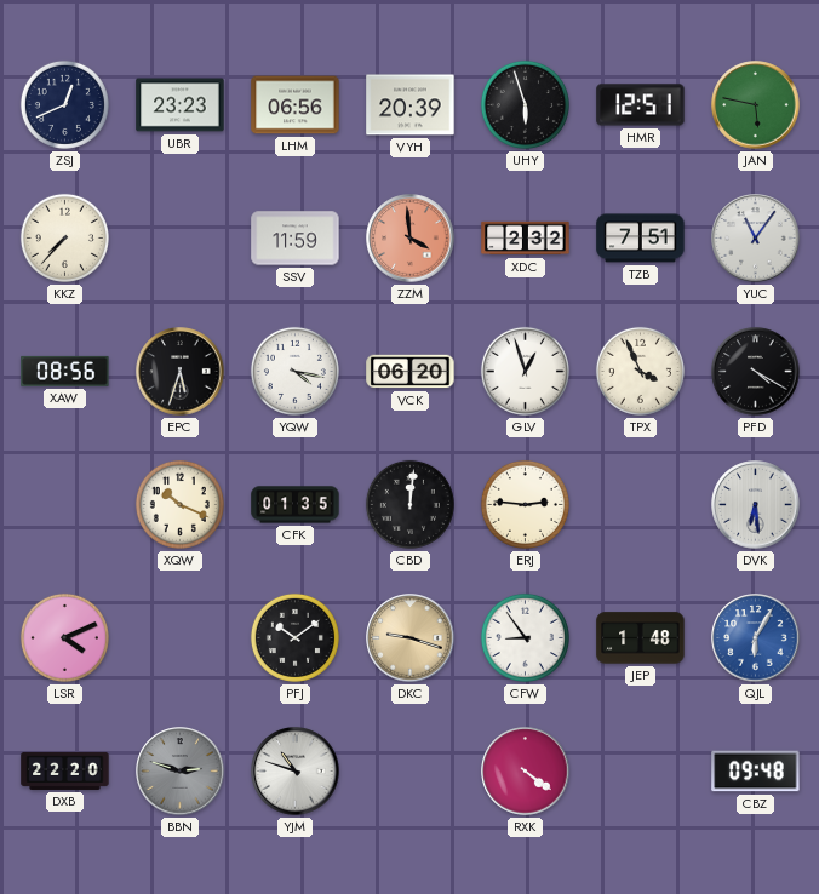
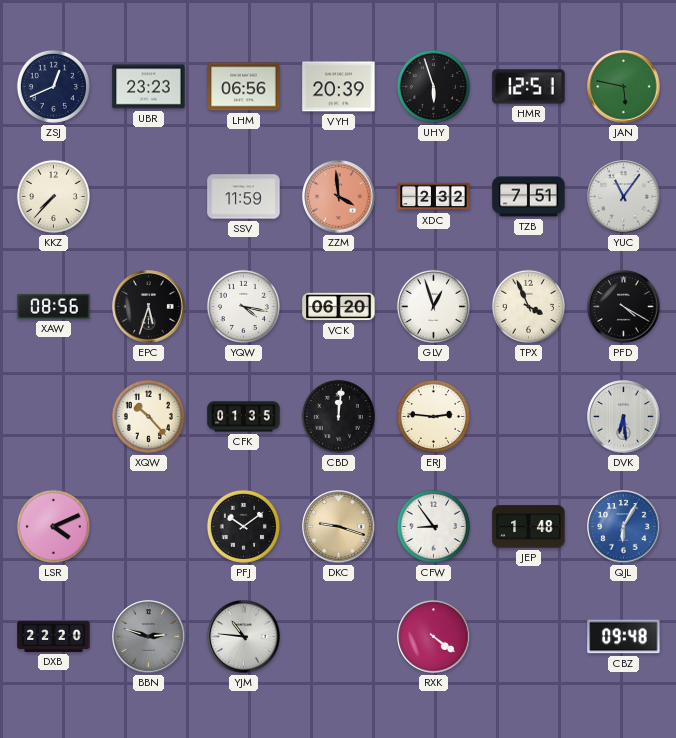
XQW: 10:19 -> 10:23
YJM: 10:48 -> 10:46
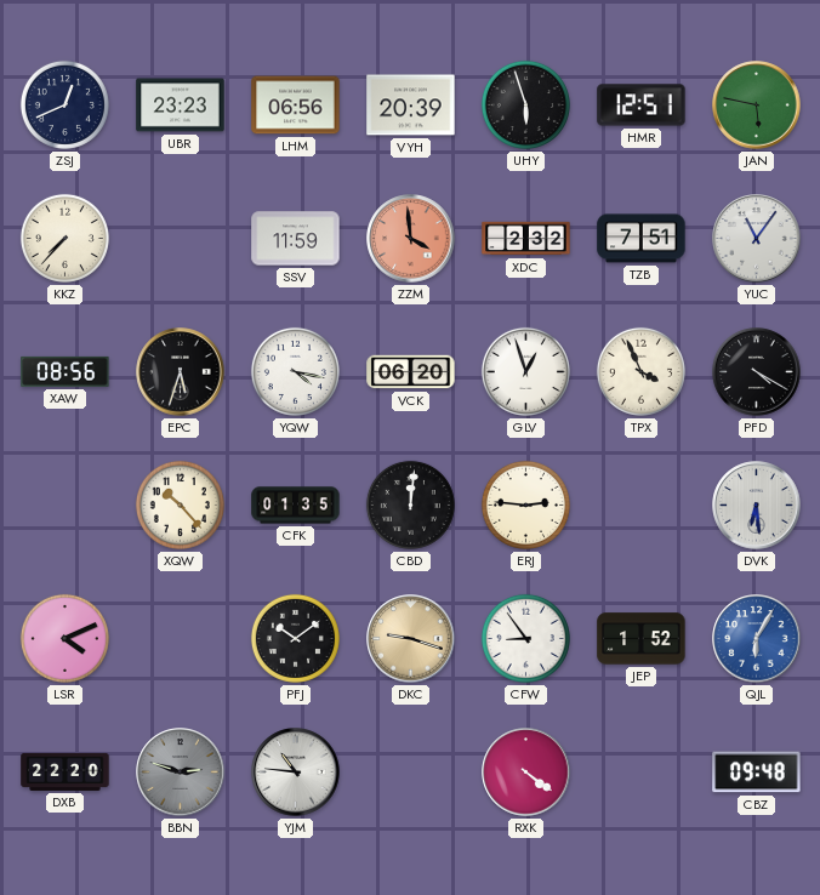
JEP: 1:48 -> 1:52
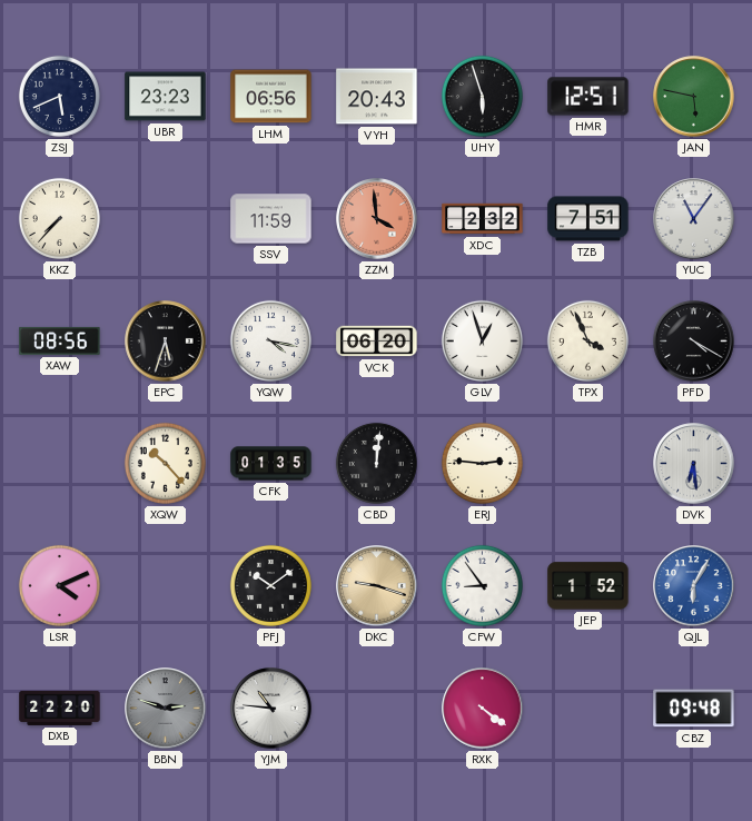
ZSJ: 12:41 -> 5:41
VYH: 20:39 -> 20:43
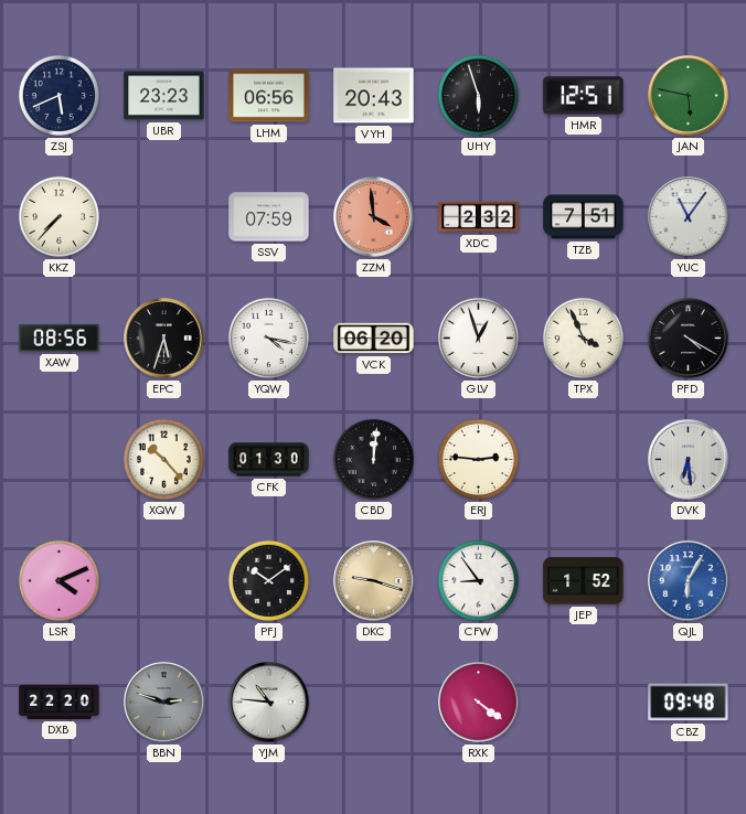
SSV: 11:59 -> 07:59
CFK: 01:35 -> 01:30
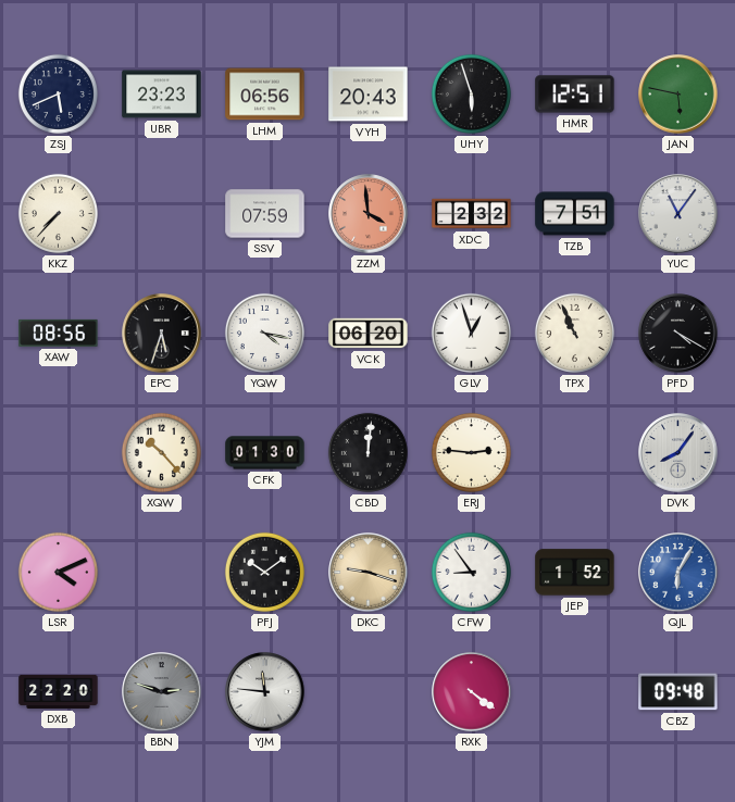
TPX: 3:56 -> 10:56
DVK: 6:29 -> 8:06
YJM: 10:46 -> 11:46
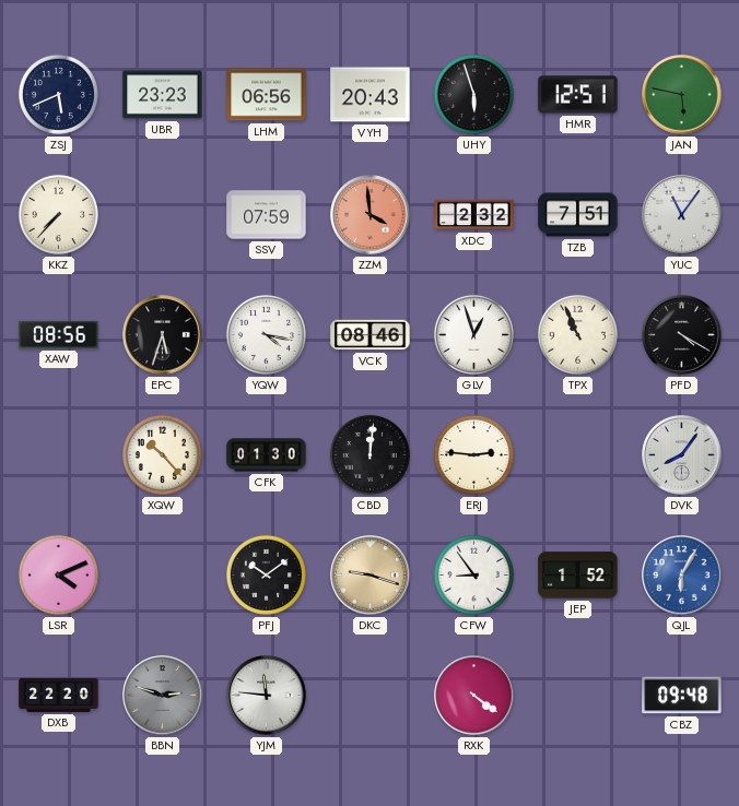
VCK: 06:20 -> 08:46
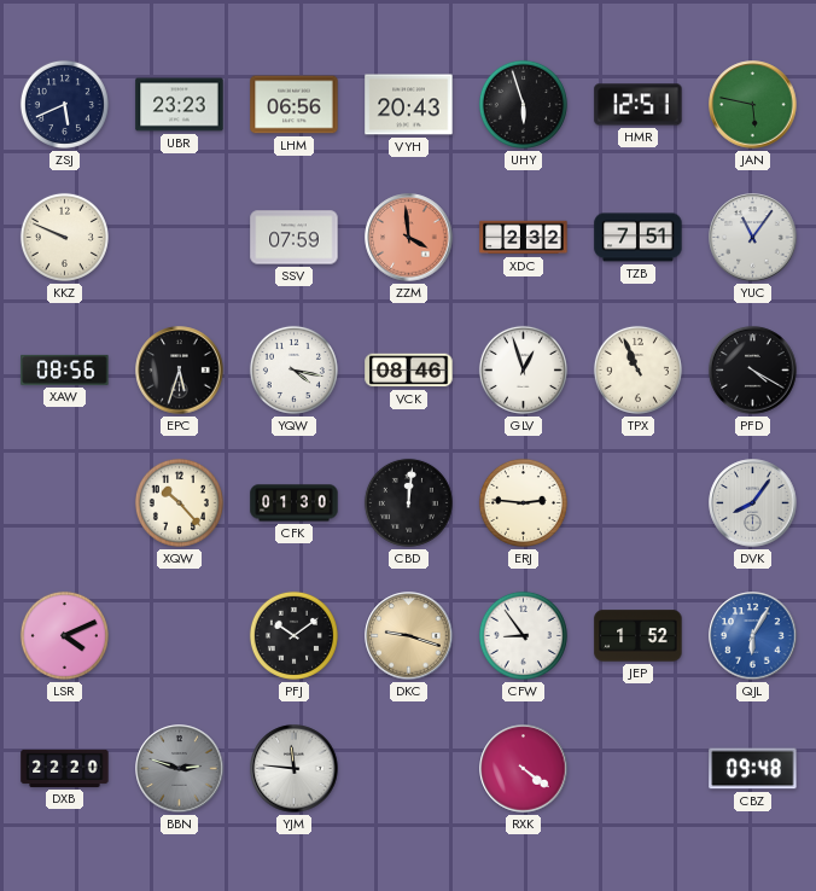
KKZ: 7:37 -> 9:49
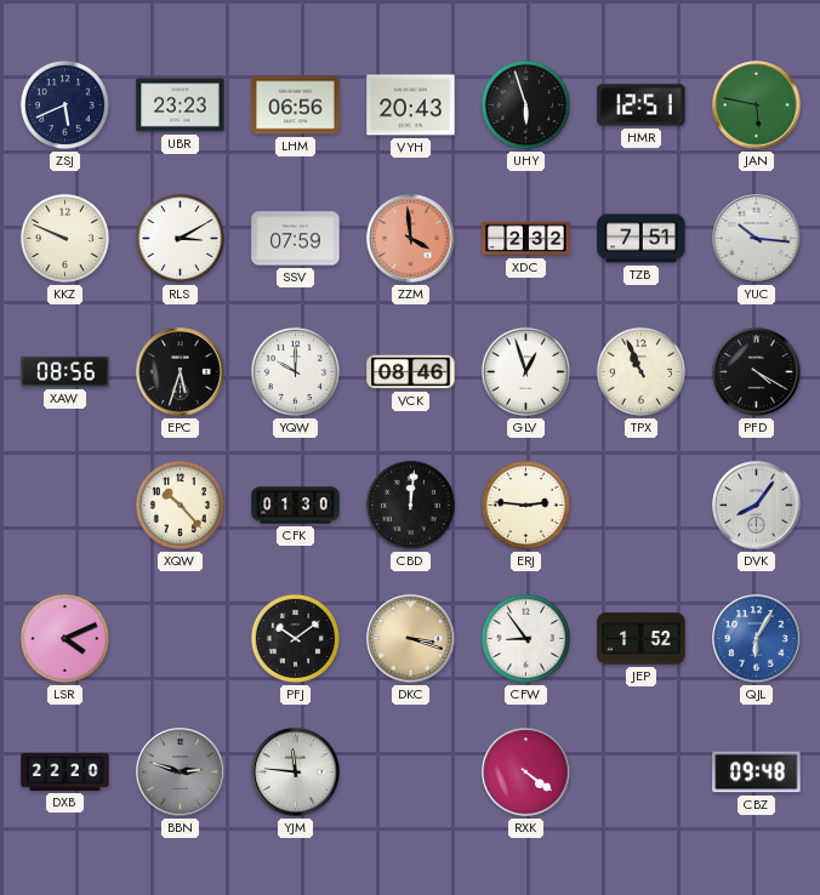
RLS: none -> 3:10
YUC: 11:06 -> 10:16
YQW: 4:17 -> 10:00
DKC: 9:18 -> 3:18
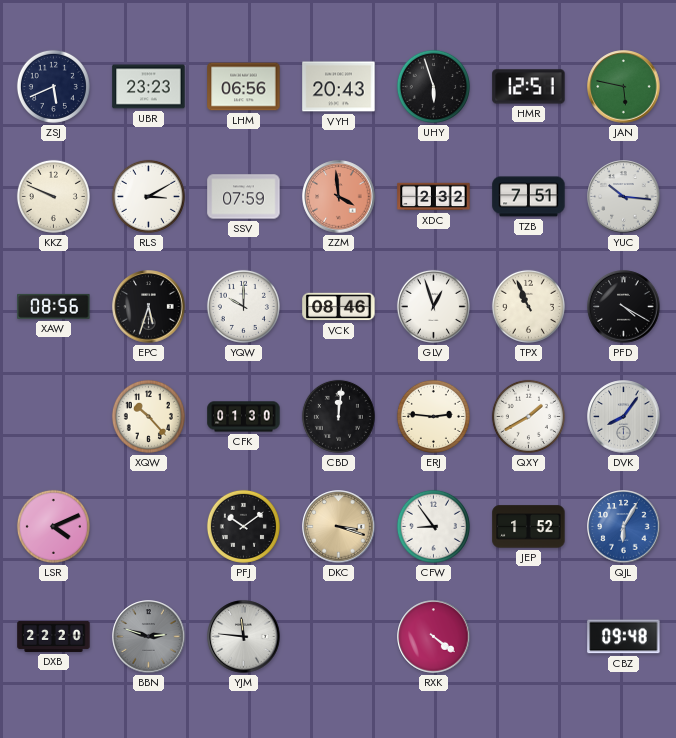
QXY: none -> 1:40
